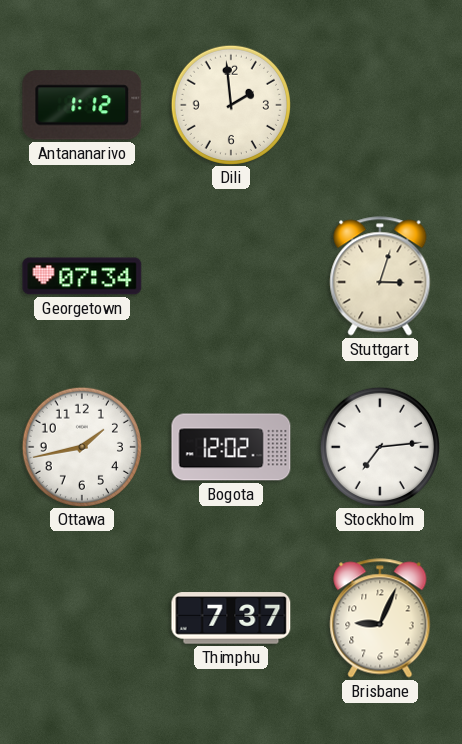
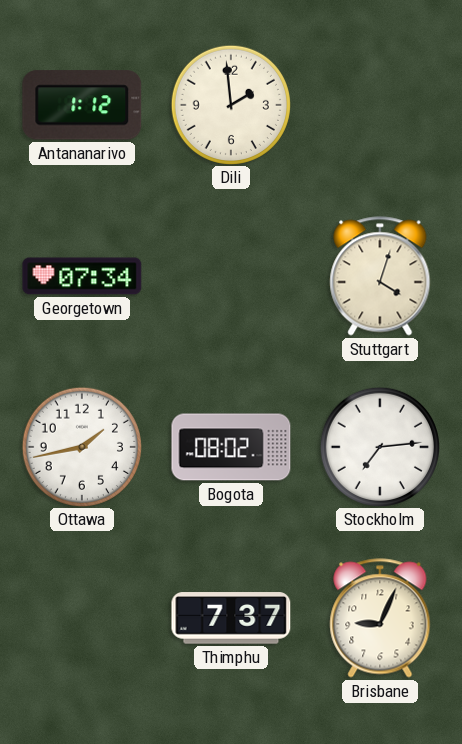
Stuttgart: 3:03 -> 4:03
Bogota: 12:02 -> 08:02
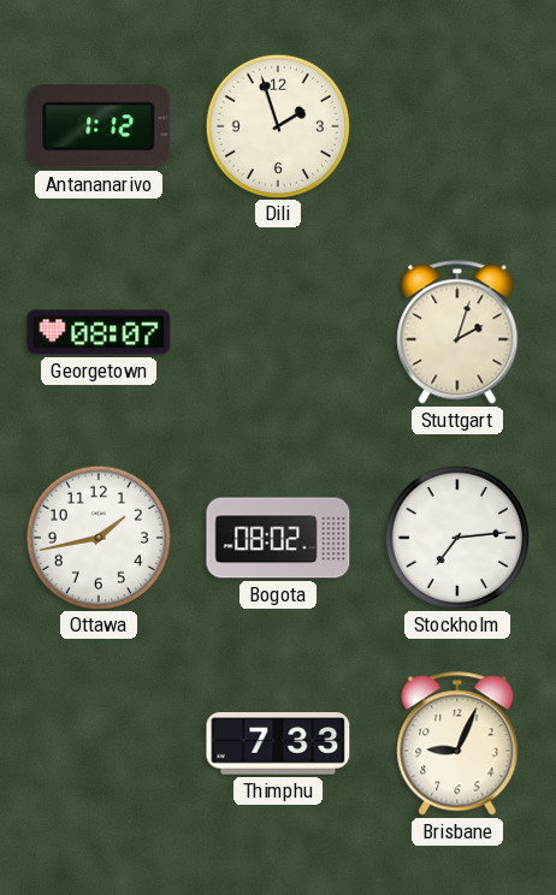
Dili: 1:59 -> 1:57
Georgetown: 07:34 -> 08:07
Stuttgart: 4:03 -> 2:03
Thimphu: 7:37 -> 7:33
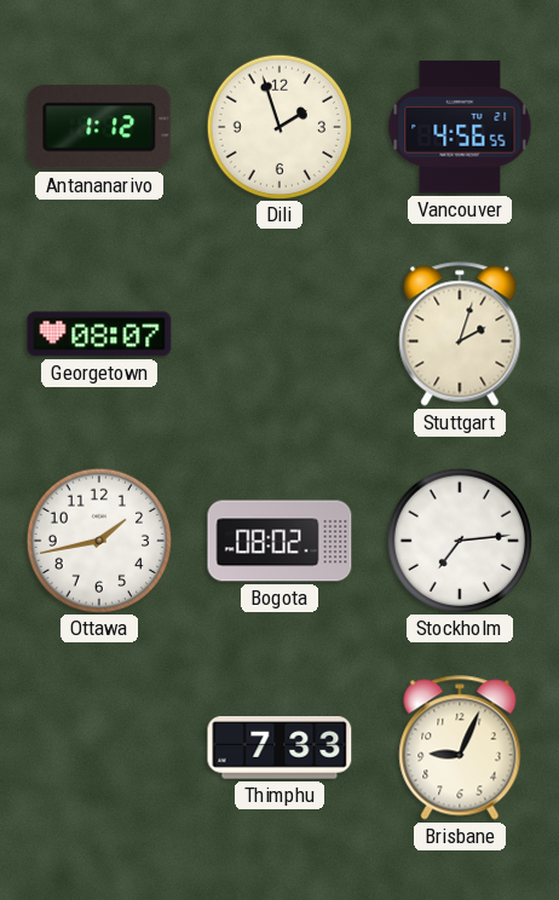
Vancouver: none -> 4:56
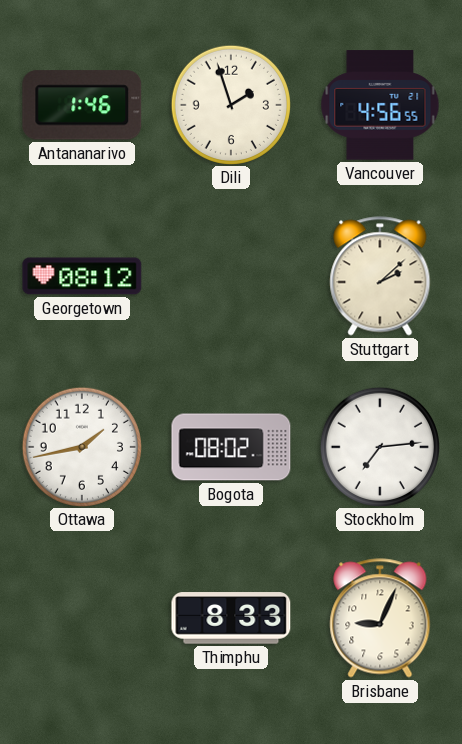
Antananarivo: 1:12 -> 1:46
Georgetown: 08:07 -> 08:12
Stuttgart: 2:03 -> 2:08
Thimphu: 7:33 -> 8:33
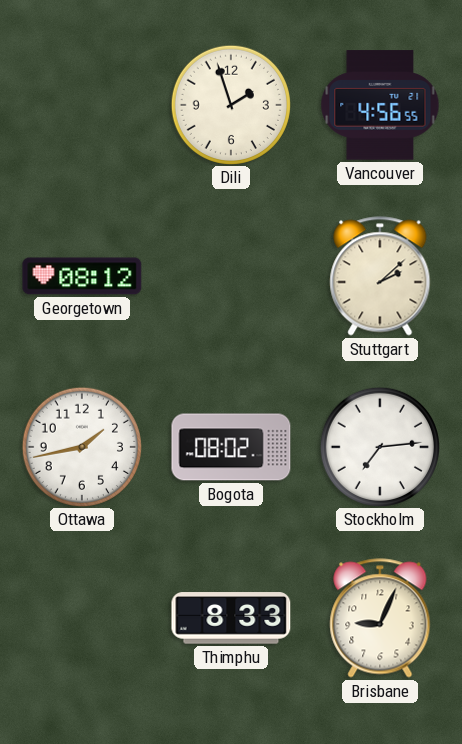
Antananarivo: 1:46 -> none
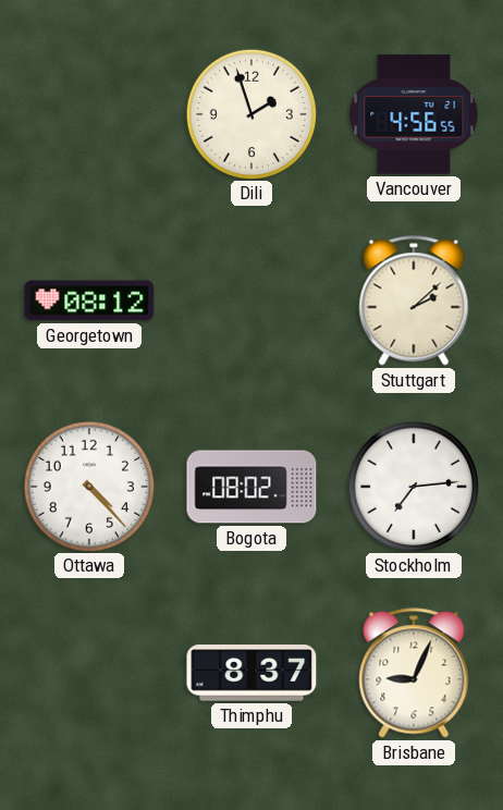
Ottawa: 1:43 -> 4:23
Thimphu: 8:33 -> 8:37
